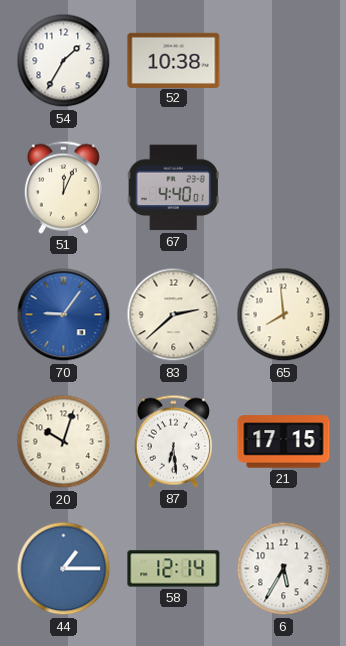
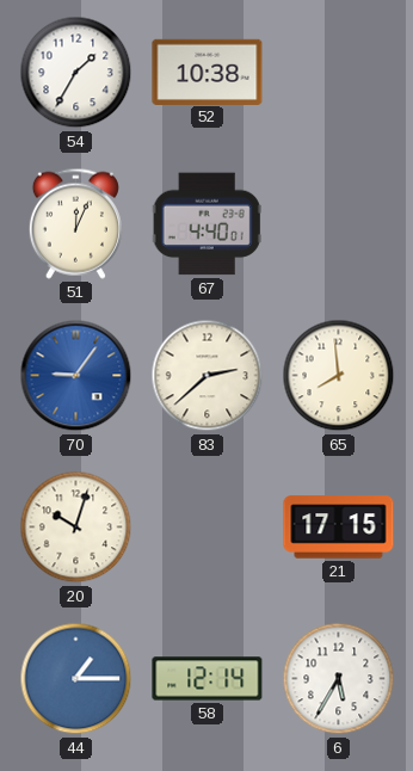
87: 6:29 -> none
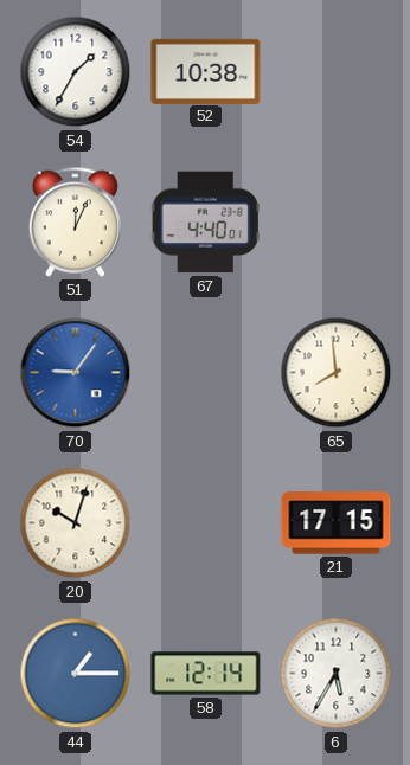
83: 2:38 -> none
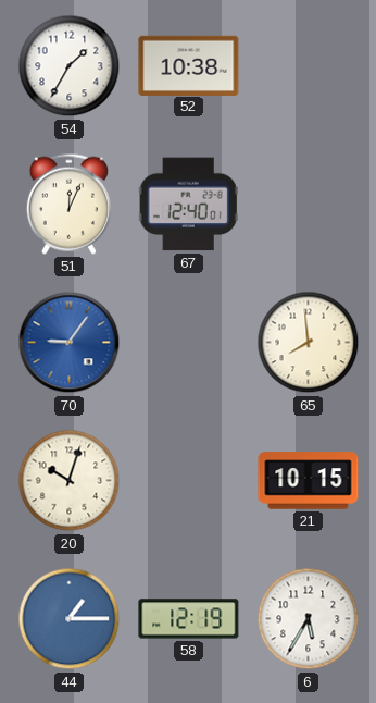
67: 4:40 -> 12:40
21: 17:15 -> 10:15
58: 12:14 -> 12:19
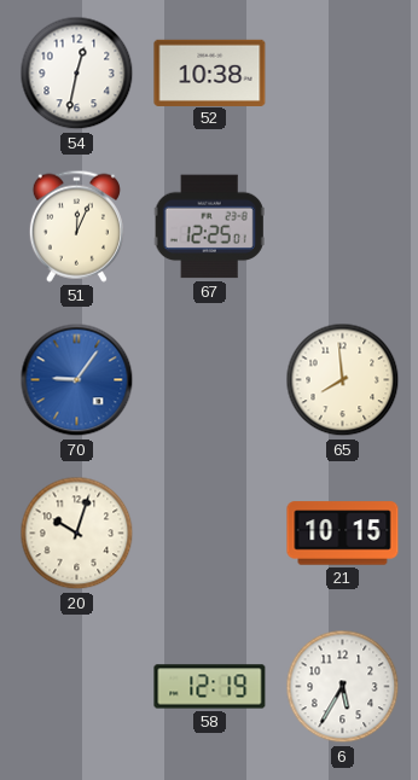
54: 1:35 -> 12:32
67: 12:40 -> 12:25
44: 1:15 -> none
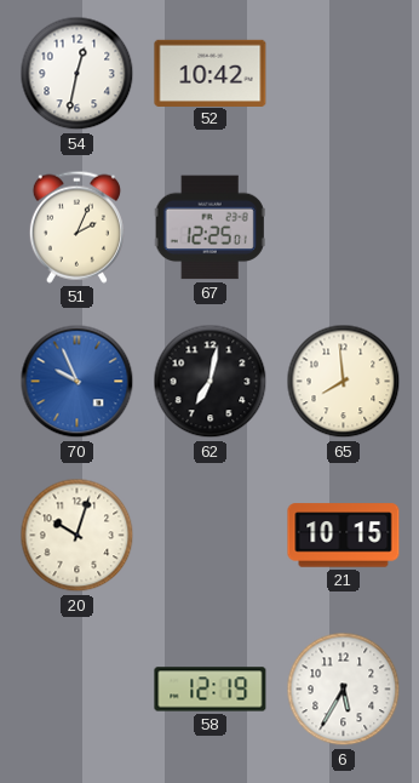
52: 10:38 -> 10:42
51: 12:04 -> 2:04
70: 9:06 -> 9:56
62: none -> 7:02
